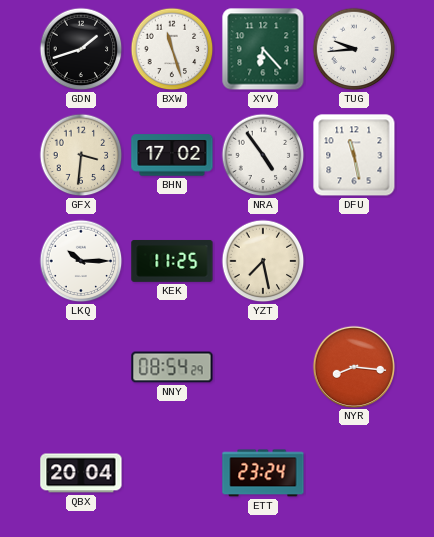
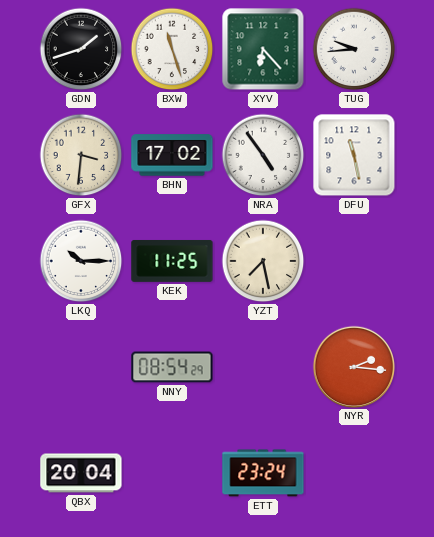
NYR: 8:16 -> 2:16
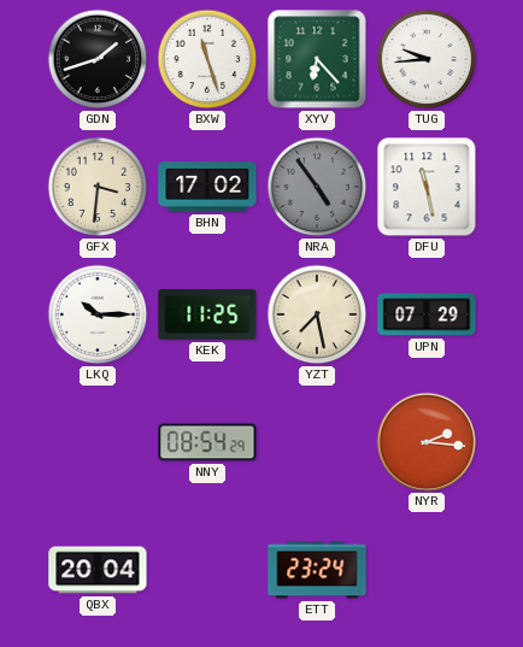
NRA dial: white -> grey
UPN: none -> 07:29
